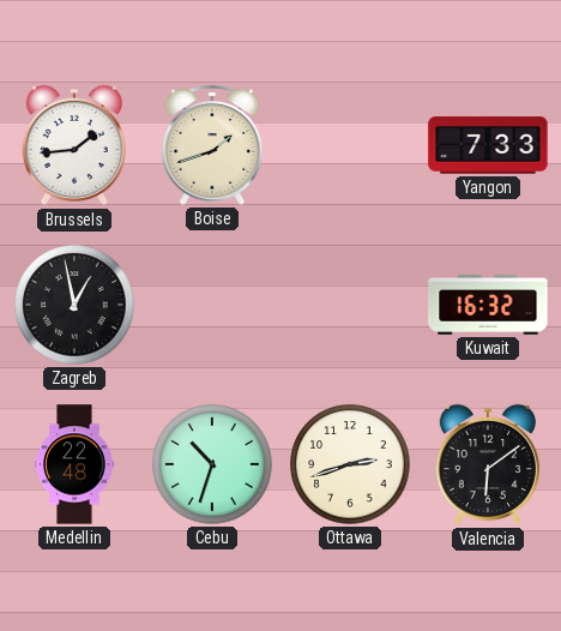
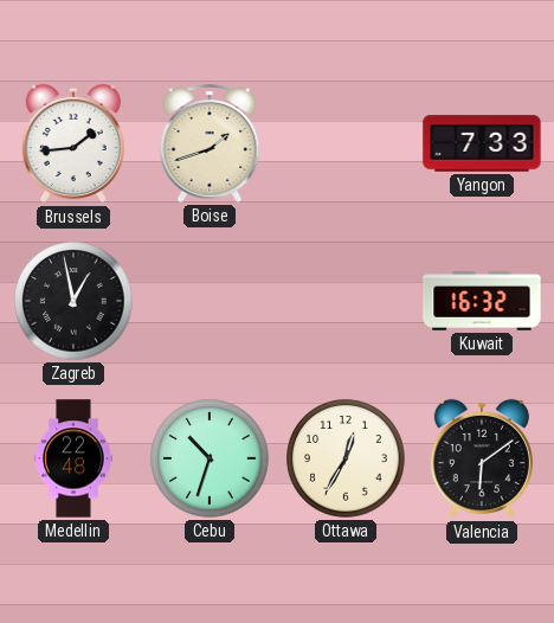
Ottawa: 2:42 -> 12:35
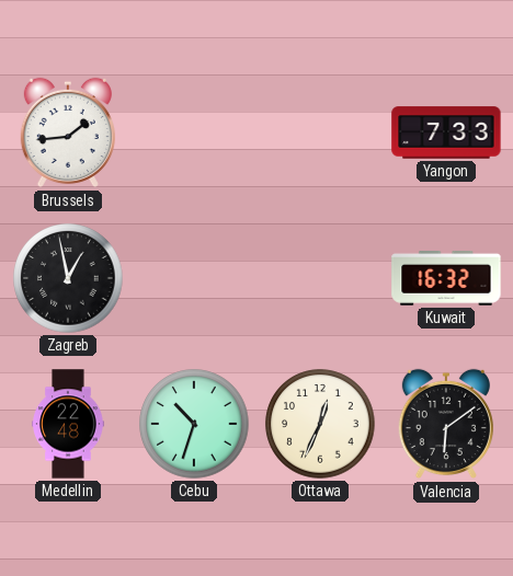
Boise: 1:42 -> none
Ottawa: 12:35 -> 12:34
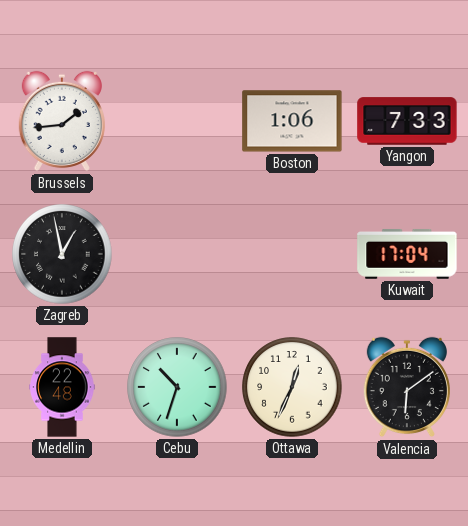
Boston: none -> 1:06
Kuwait: 16:32 -> 17:04
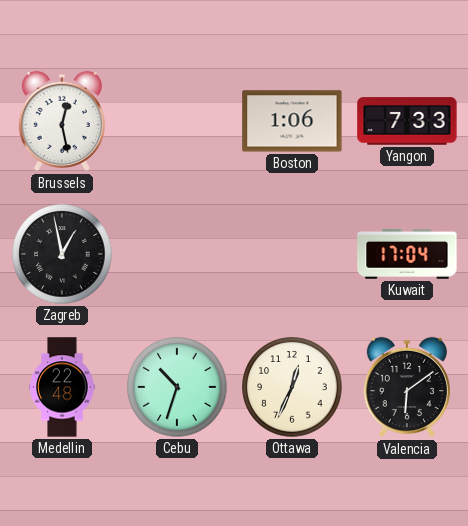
Brussels: 1:44 -> 12:28
